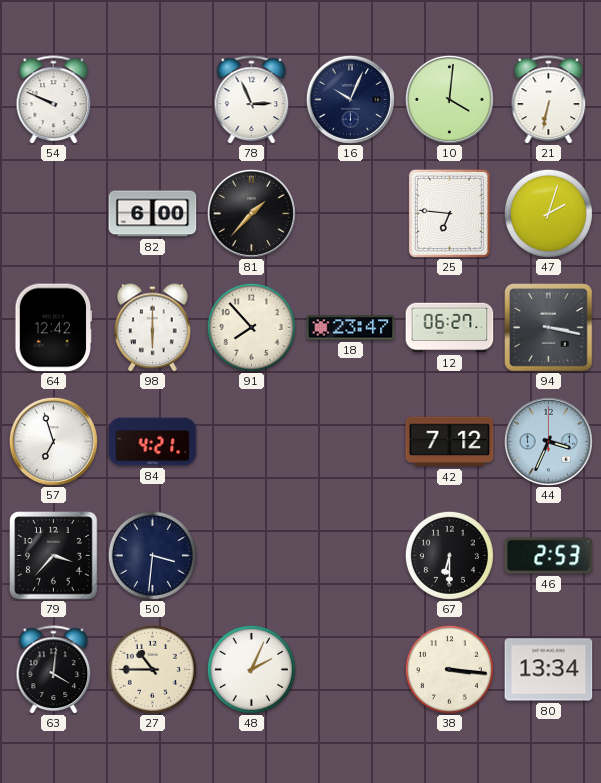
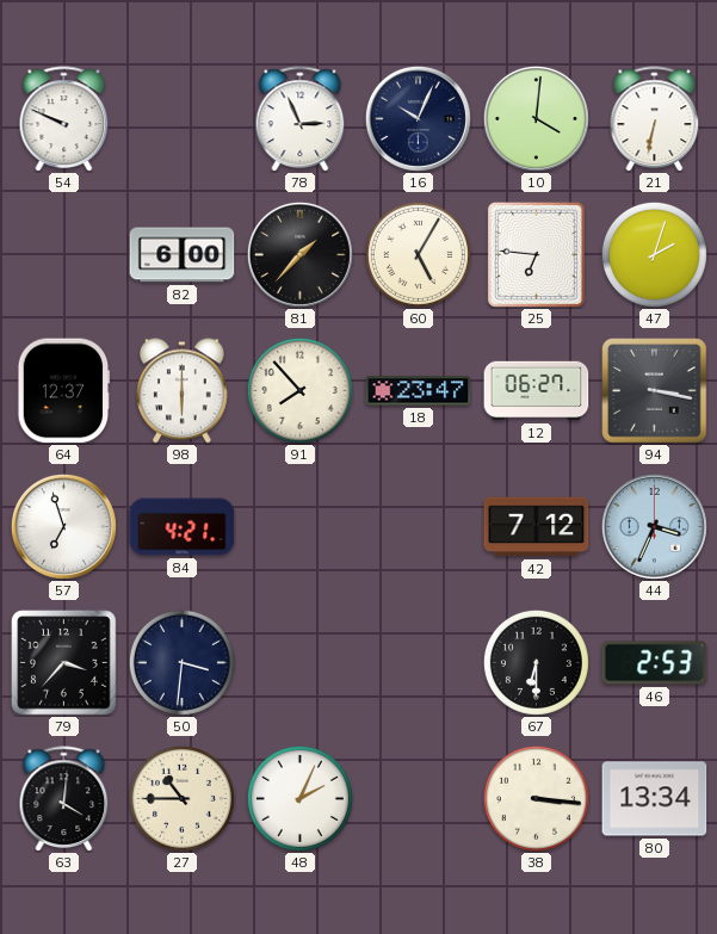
60: none -> 5:05
64: 12:42 -> 12:37
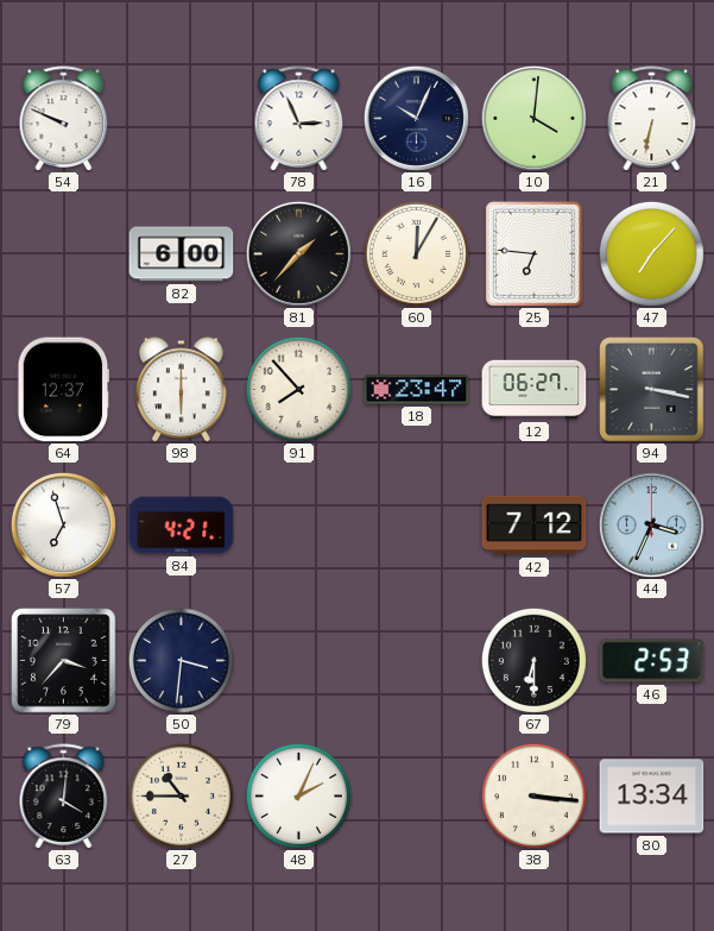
60: 5:05 -> 12:05
47: 2:03 -> 7:07
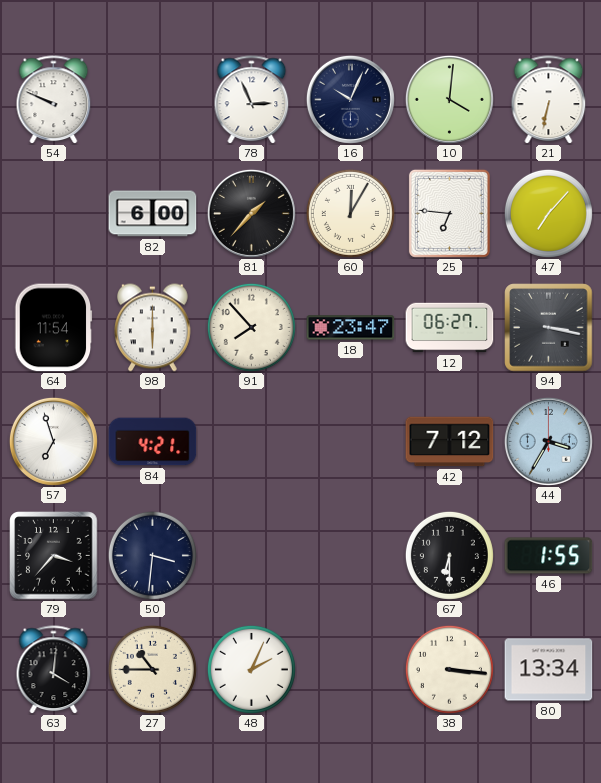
64: 12:37 -> 11:54
44: 3:34 -> 3:35
46: 2:53 -> 1:55
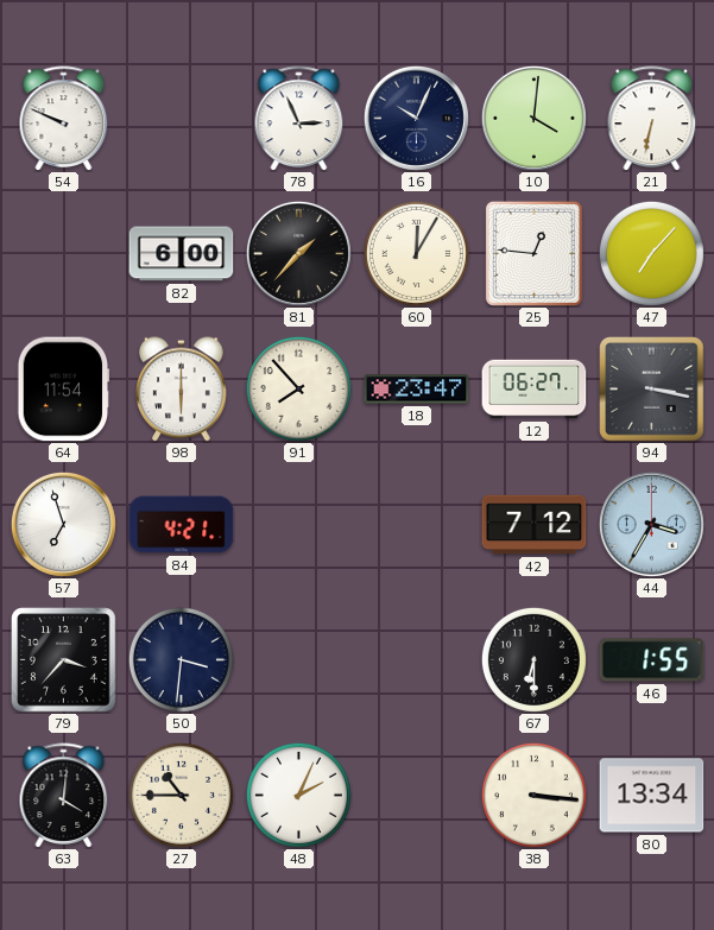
25: 6:46 -> 12:46
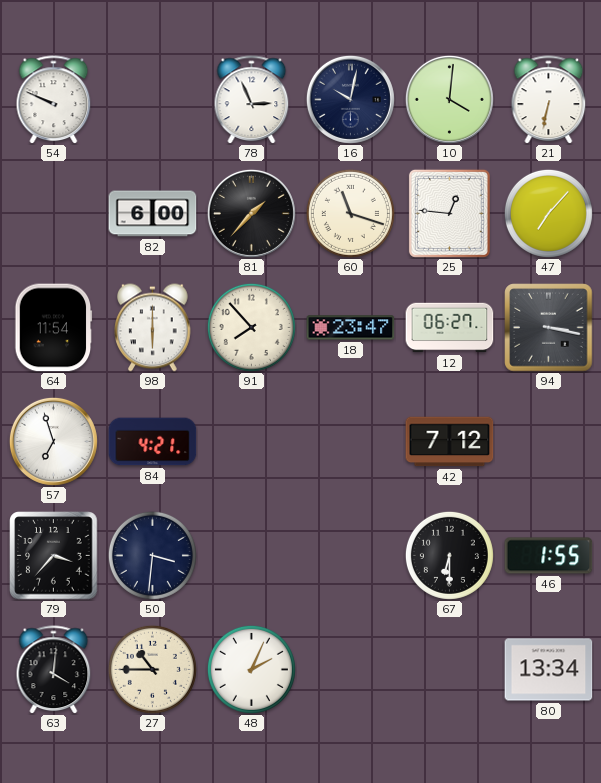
16: 10:04 -> 10:02
60: 12:05 -> 11:18
44: 3:35 -> none
38: 3:16 -> none
